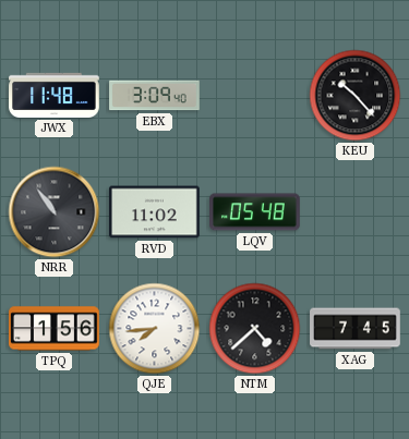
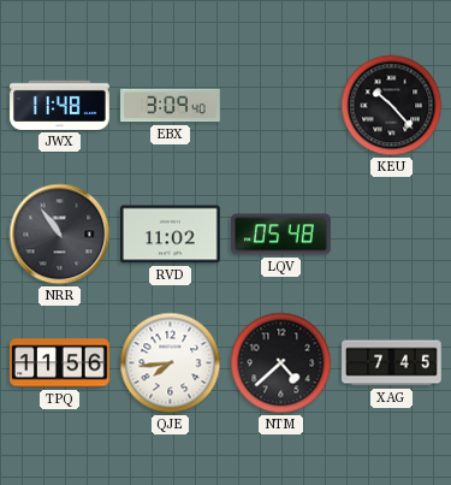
TPQ: 1:56 -> 11:56
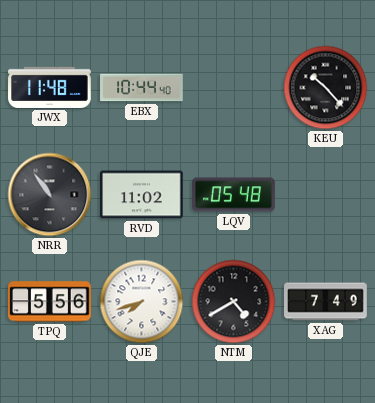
EBX: 3:09 -> 10:44
TPQ: 11:56 -> 5:56
QJE: 7:44 -> 7:42
NTM: 4:38 -> 4:40
XAG: 7:45 -> 7:49
